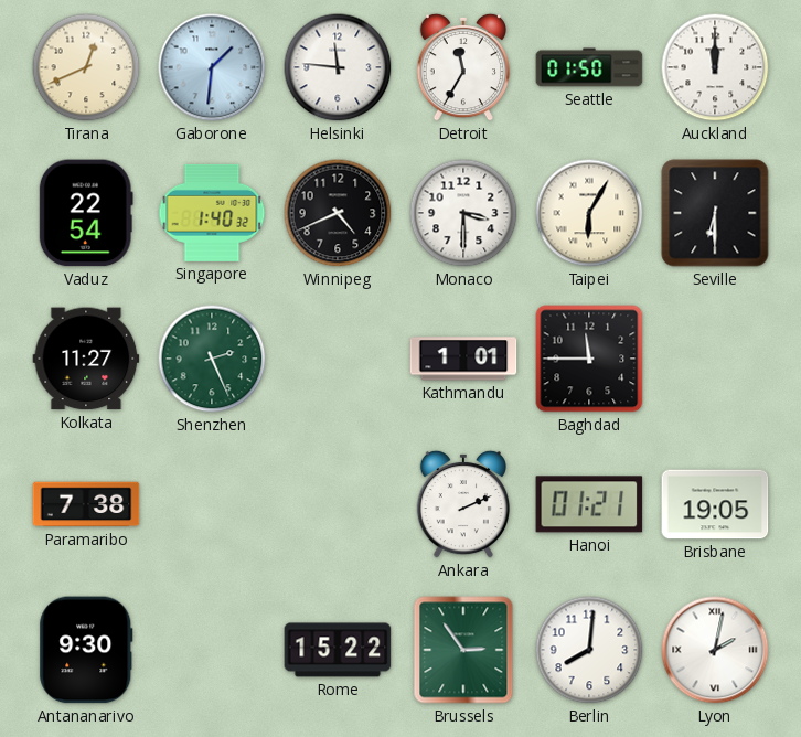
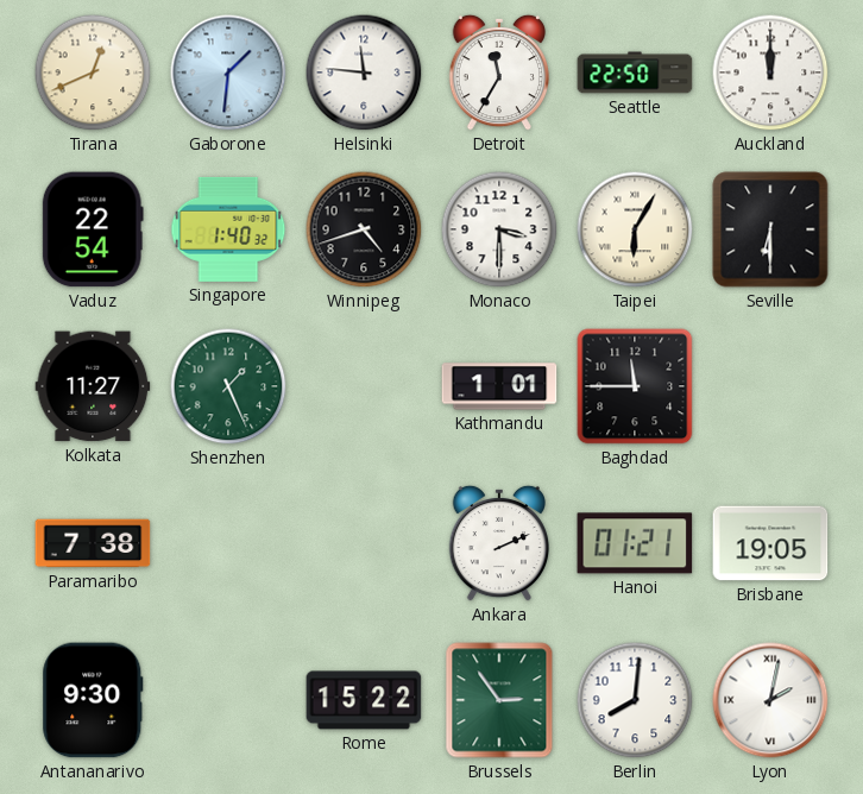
Seattle: 01:50 -> 22:50
Winnipeg: 4:41 -> 4:42
Shenzhen: 2:26 -> 1:26
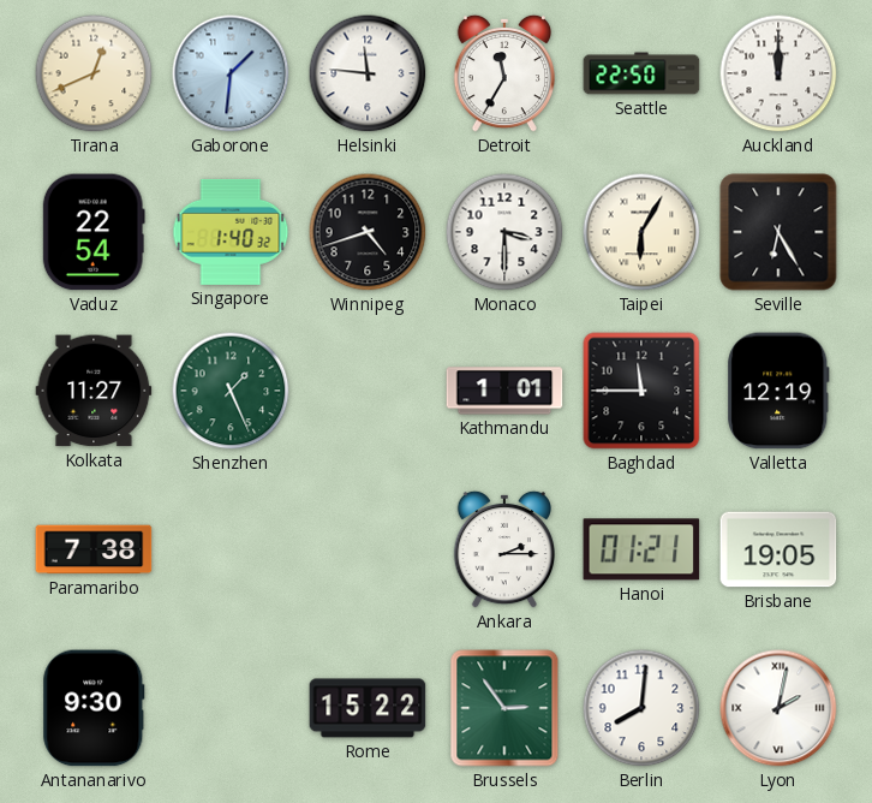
Seville: 6:30 -> 6:25
Valletta: none -> 12:19
Ankara: 2:11 -> 2:15
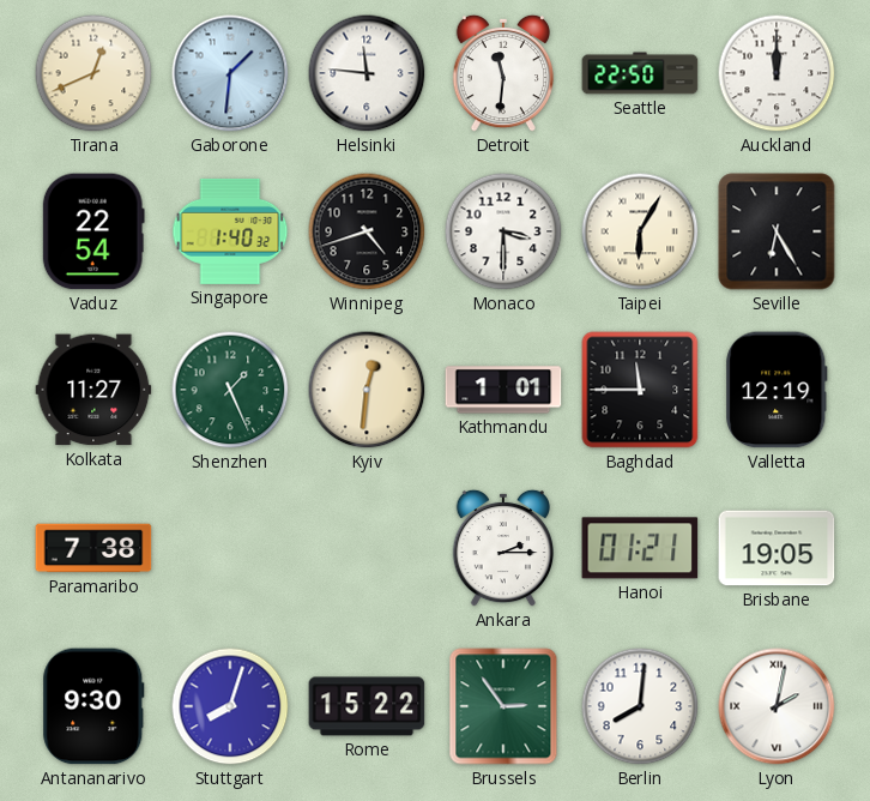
Detroit: 11:35 -> 11:31
Kyiv: none -> 12:31
Stuttgart: none -> 8:03
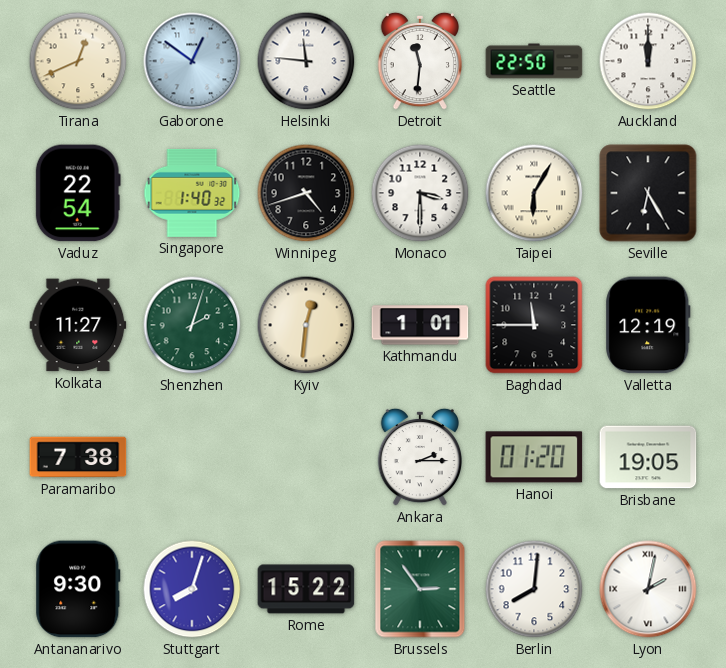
Gaborone: 1:31 -> 12:51
Shenzhen: 1:26 -> 2:03
Hanoi: 01:21 -> 01:20
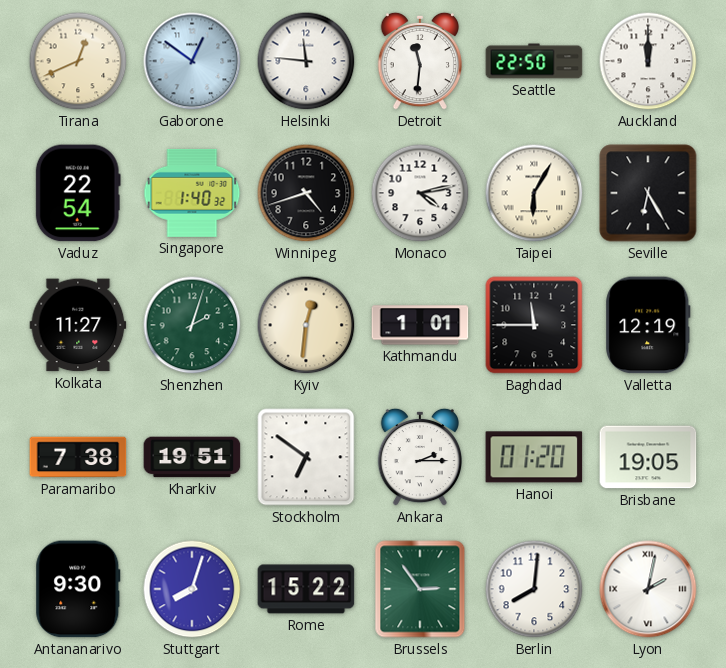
Monaco: 3:30 -> 4:13
Kharkiv: none -> 19:51
Stockholm: none -> 6:51
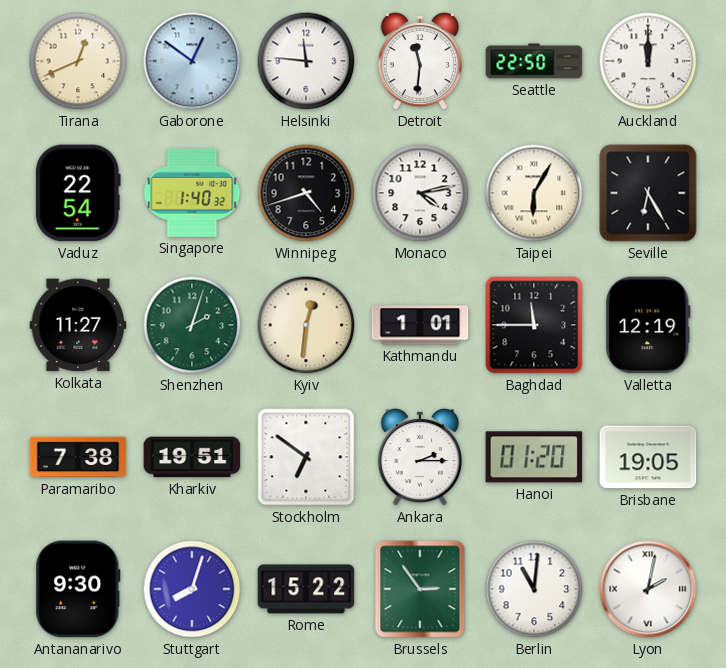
Berlin: 8:01 -> 11:01
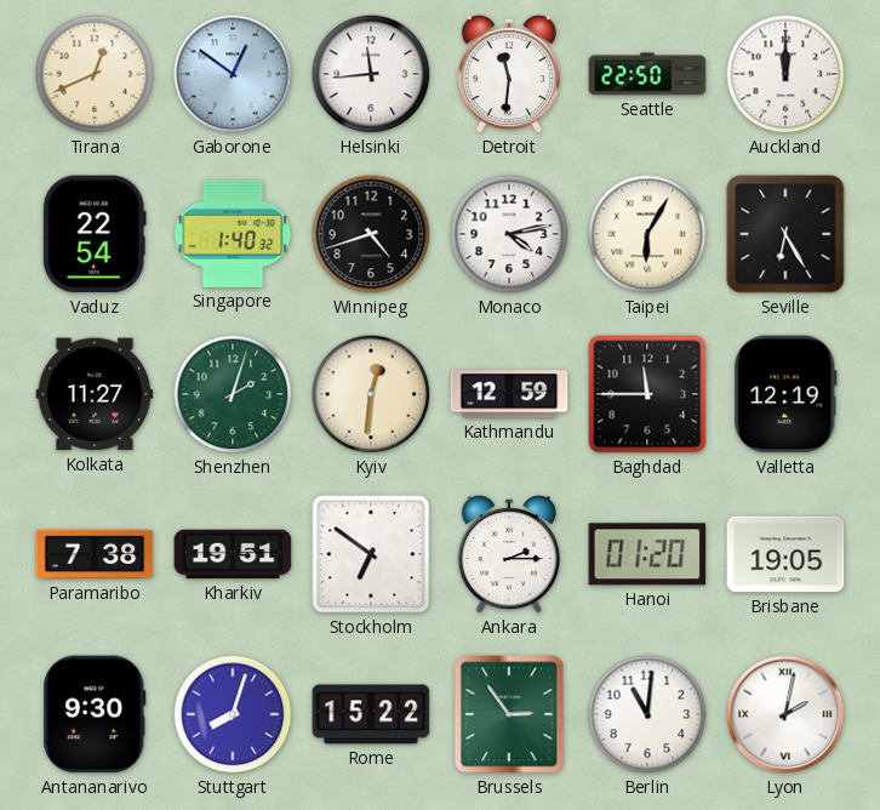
Helsinki: 11:46 -> 11:44
Kathmandu: 1:01 -> 12:59
